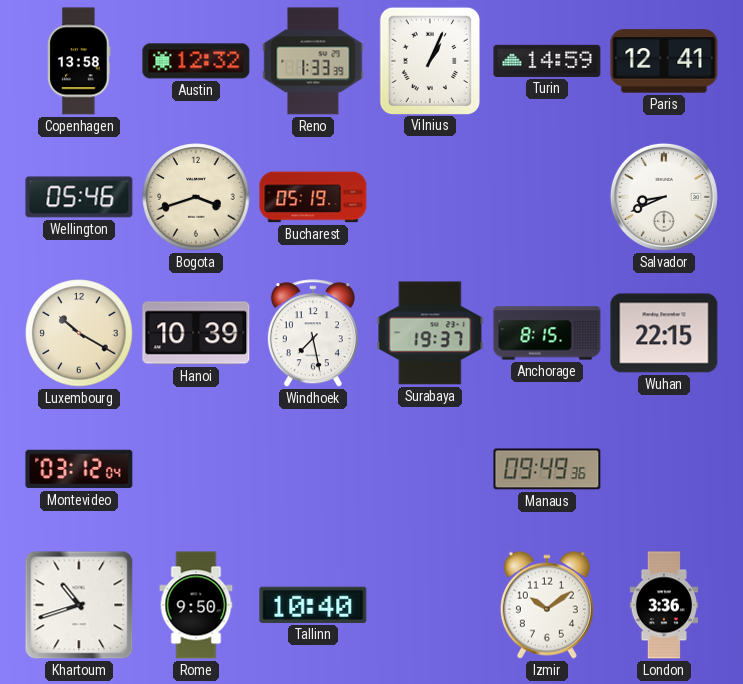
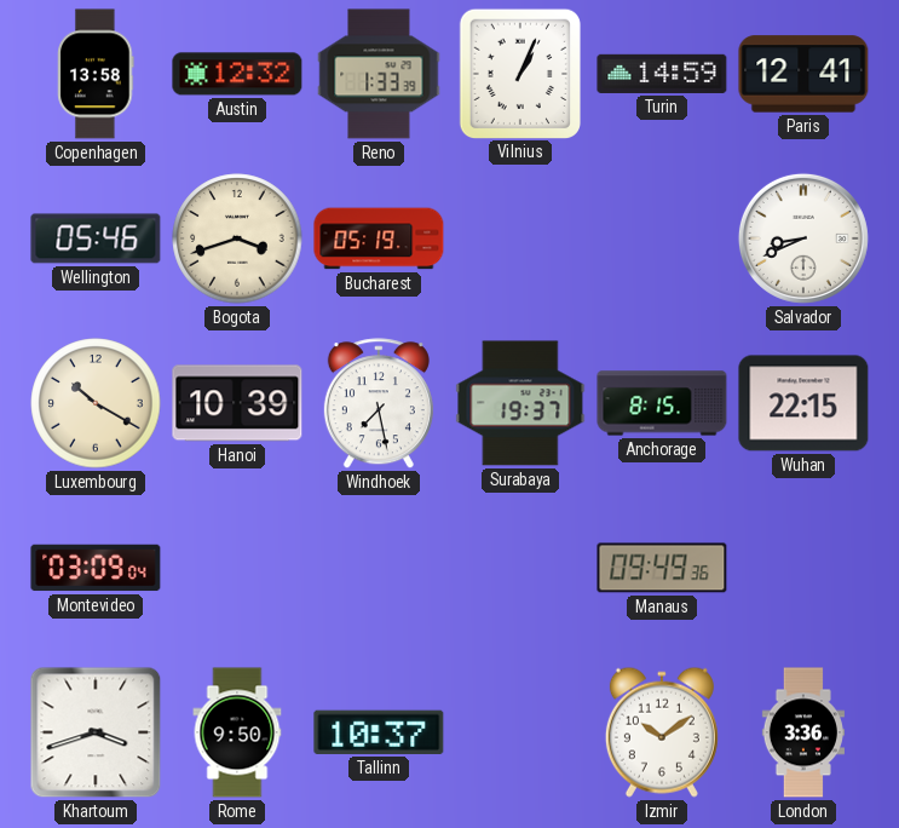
Montevideo: 03:12 -> 03:09
Khartoum: 10:42 -> 3:42
Tallinn: 10:40 -> 10:37
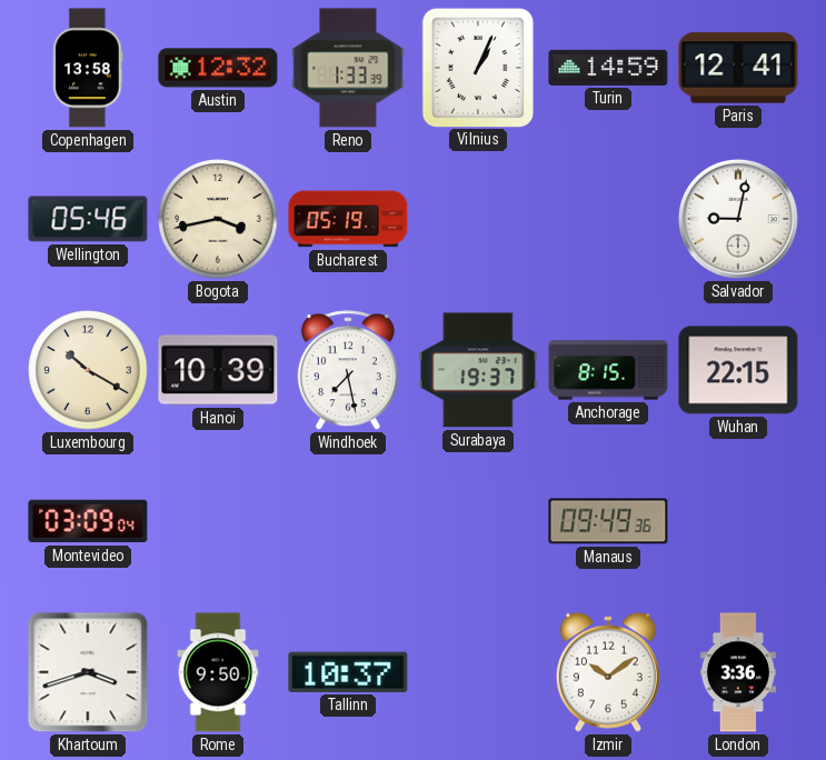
Bogota: 3:42 -> 3:43
Salvador: 8:41 -> 9:02
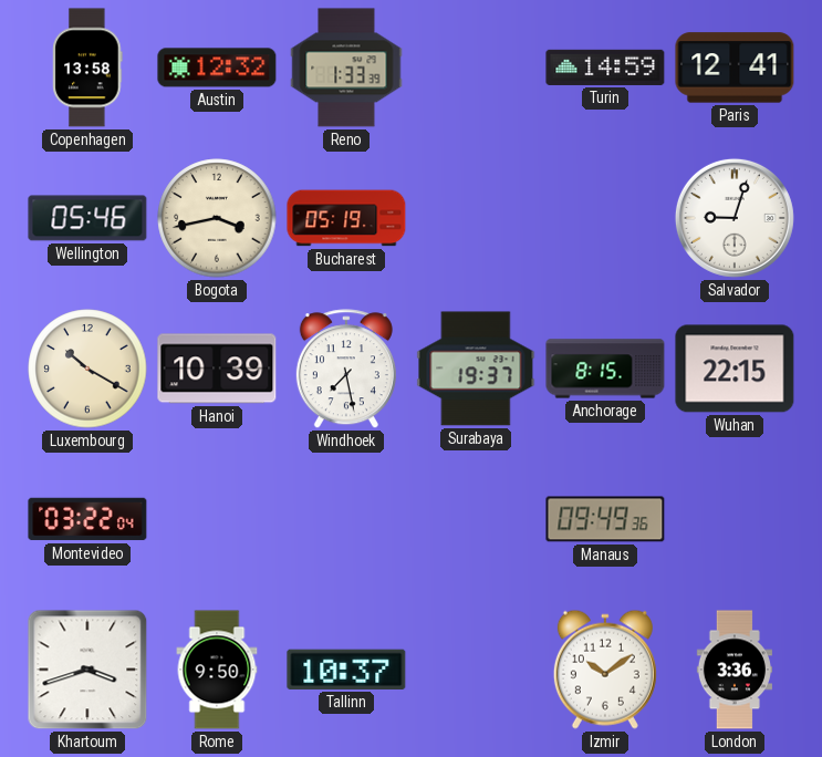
Vilnius: 1:04 -> none
Salvador: 9:02 -> 9:03
Montevideo: 03:09 -> 03:22
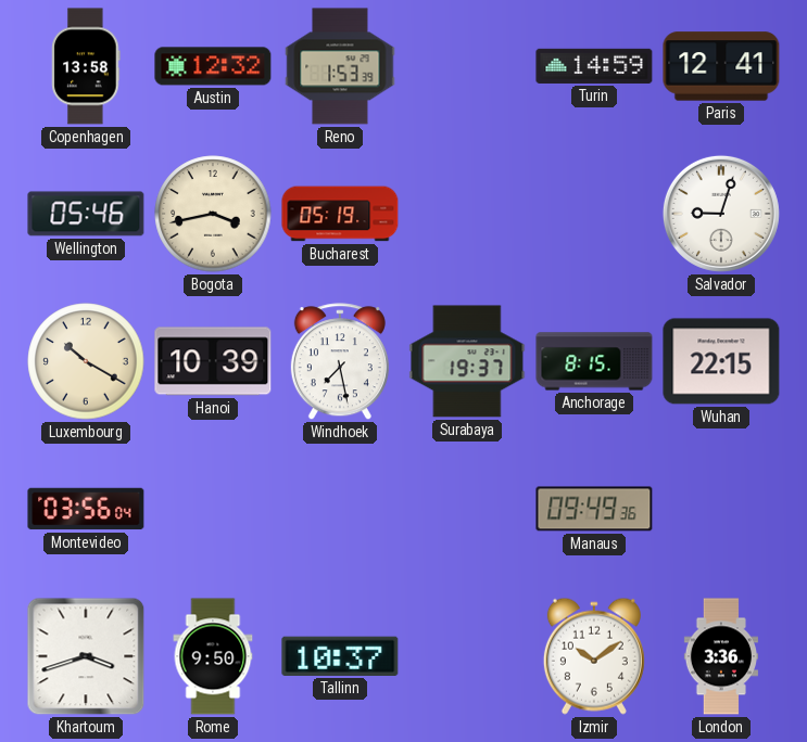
Reno: 1:33 -> 1:53
Montevideo: 03:22 -> 03:56
